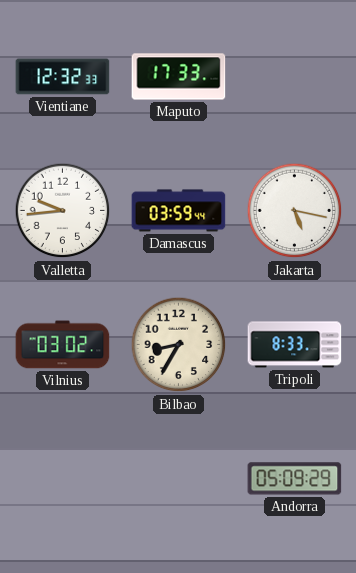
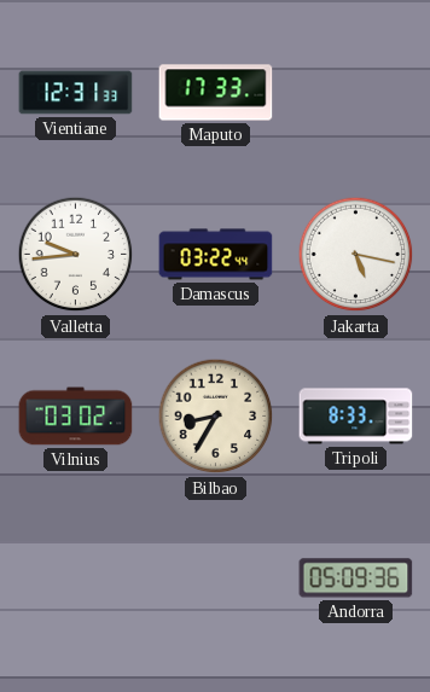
Vientiane: 12:32 -> 12:31
Damascus: 03:59 -> 03:22
Andorra: 05:09:29 -> 05:09:36
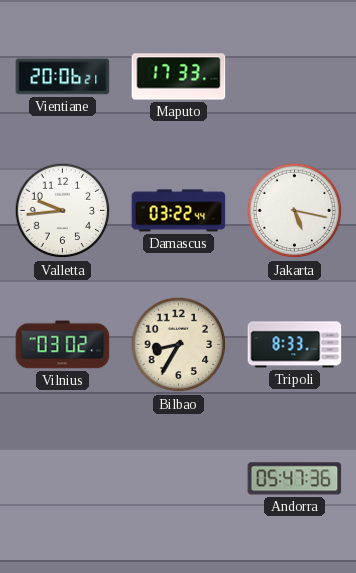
Vientiane: 12:31 -> 20:06
Andorra: 05:09 -> 05:47
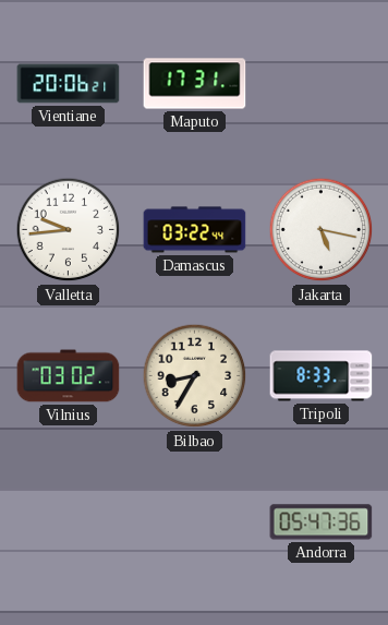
Maputo: 17:33 -> 17:31
